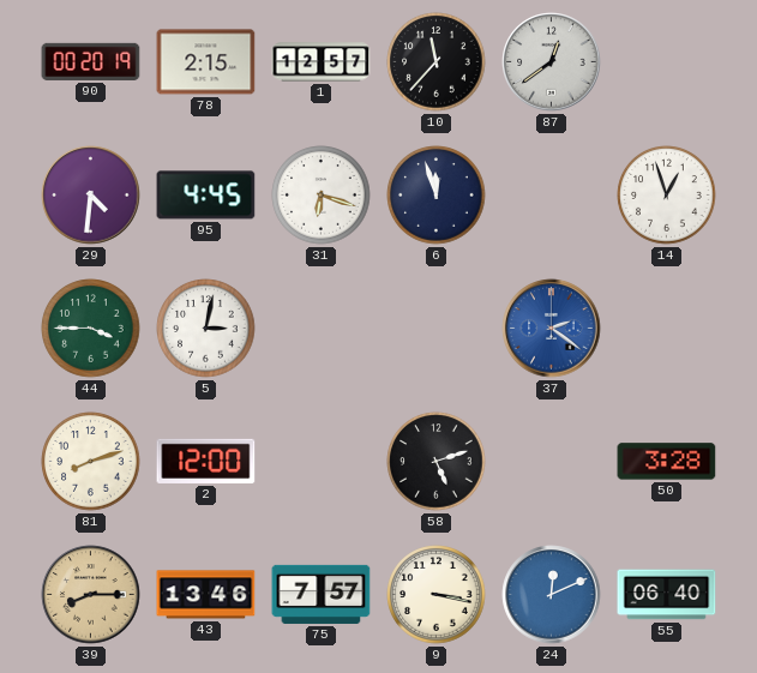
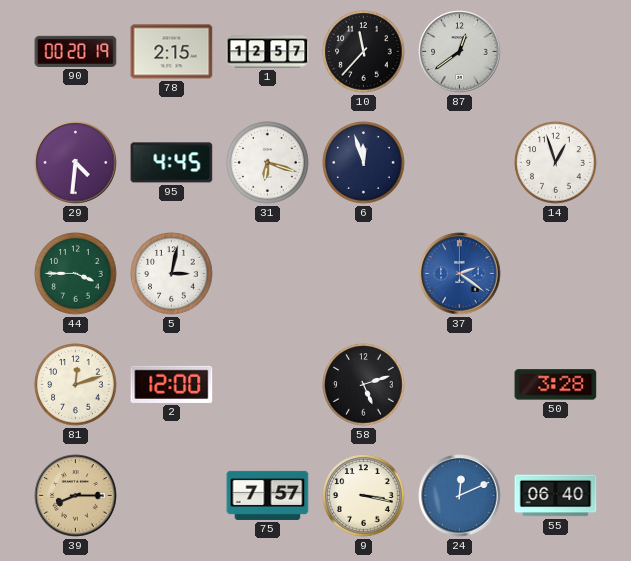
81: 8:12 -> 12:12
43: 13:46 -> none
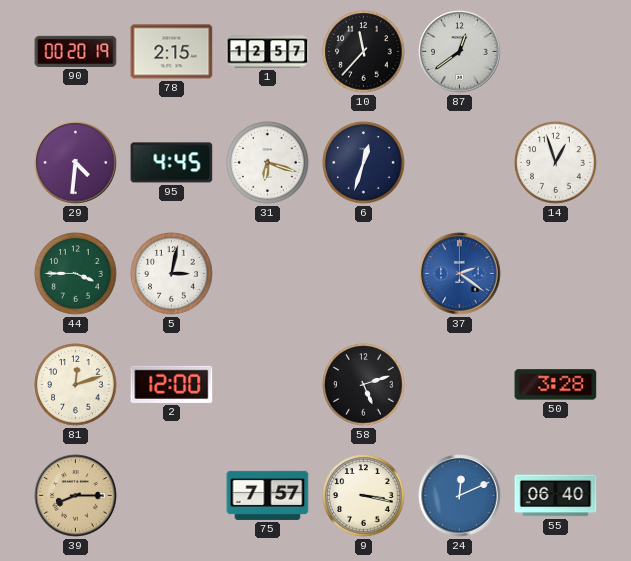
6: 11:57 -> 12:33
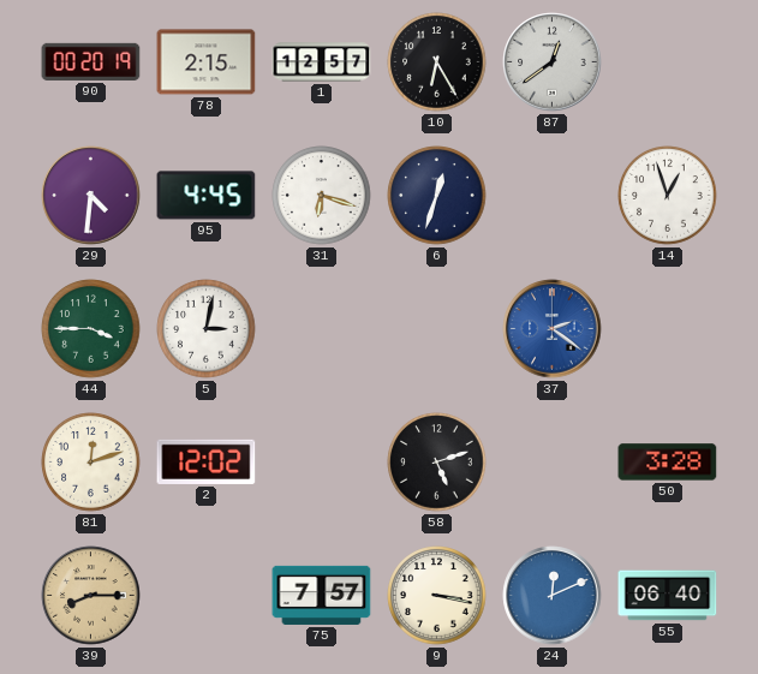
10: 11:37 -> 6:25
2: 12:00 -> 12:02
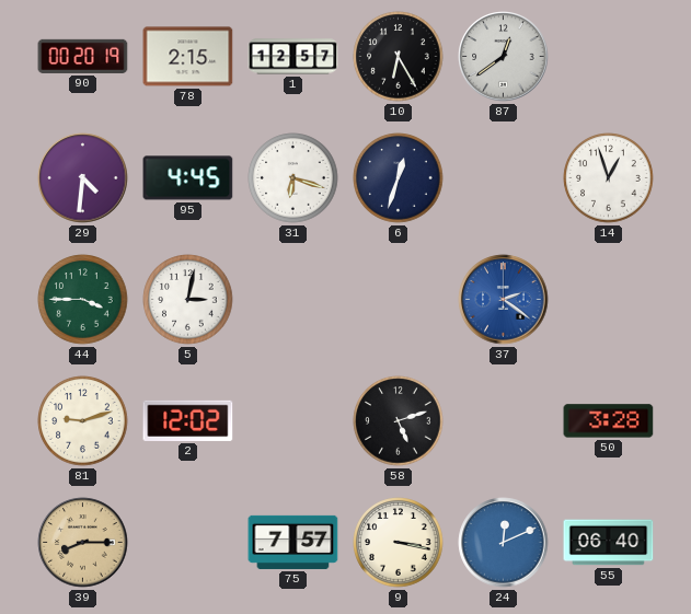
81: 12:12 -> 9:12
